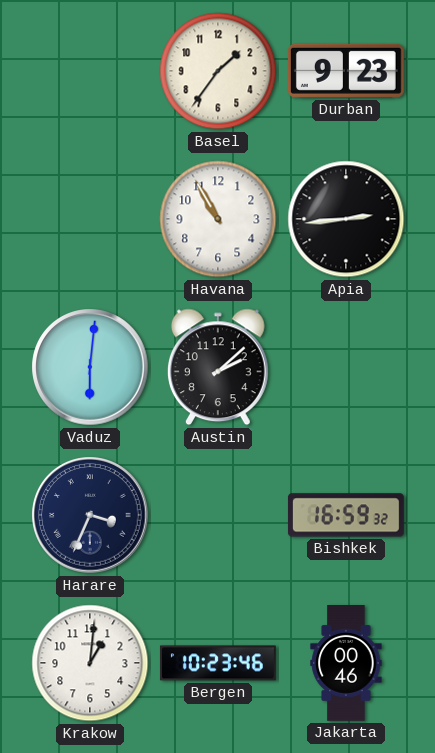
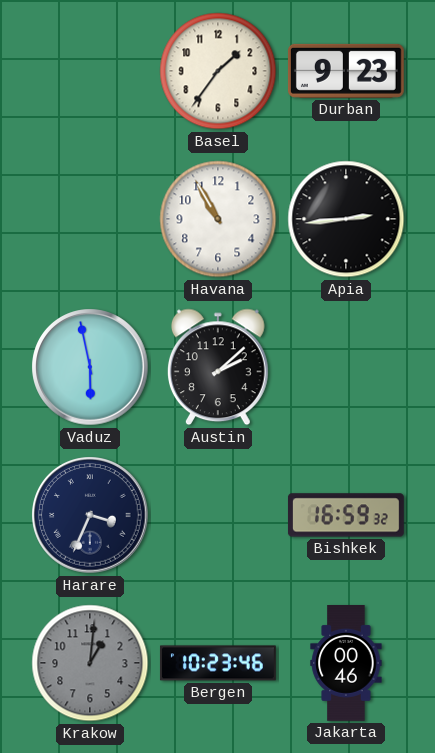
Vaduz: 6:01 -> 5:58
Krakow dial: white -> grey
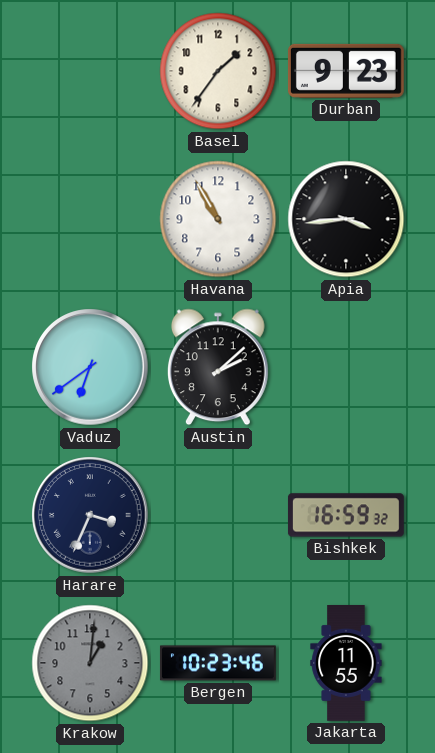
Apia: 2:44 -> 3:44
Vaduz: 5:58 -> 6:39
Jakarta: 00:46 -> 11:55
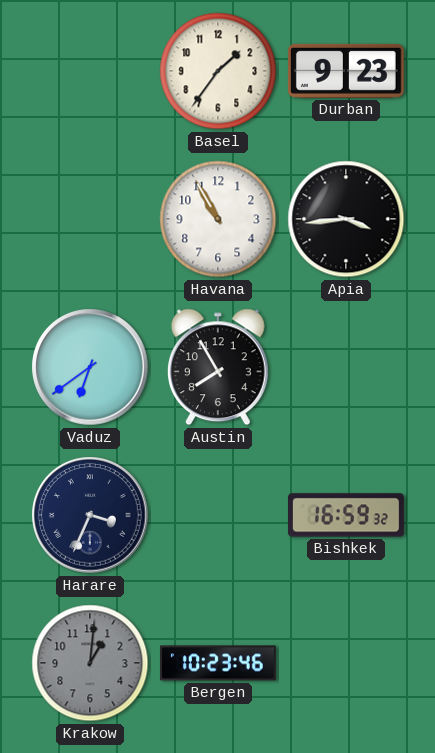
Austin: 2:08 -> 7:55
Jakarta: 11:55 -> none
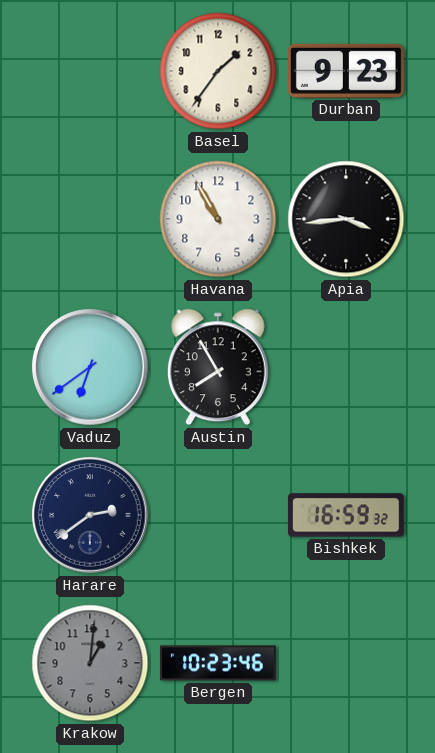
Harare: 3:34 -> 2:39
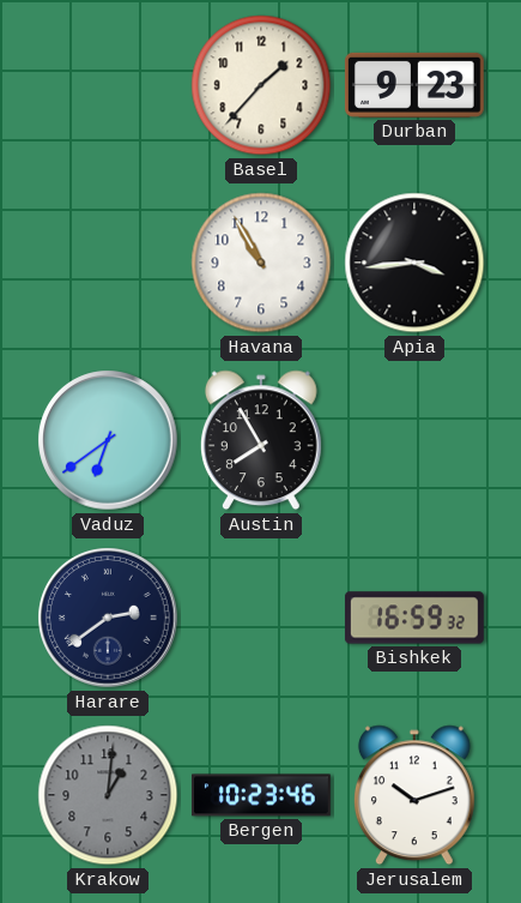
Basel: 1:36 -> 1:37
Jerusalem: none -> 10:12
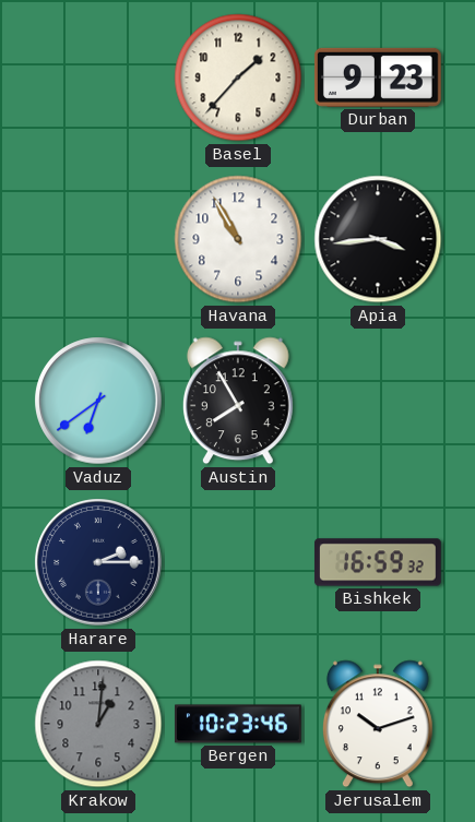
Harare: 2:39 -> 2:15
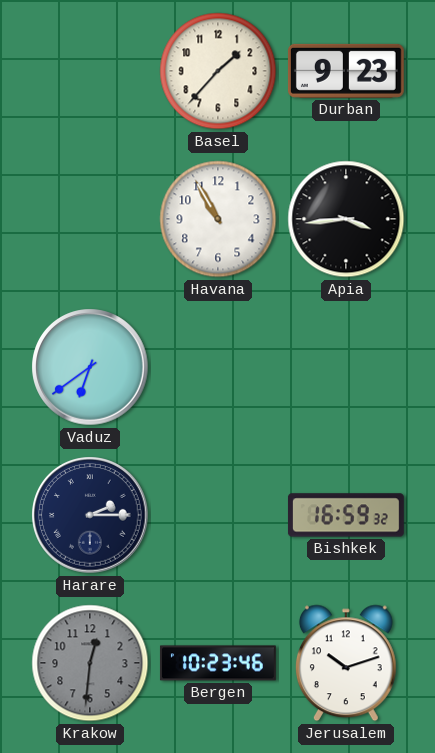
Austin: 7:55 -> none
Krakow: 1:01 -> 12:31
